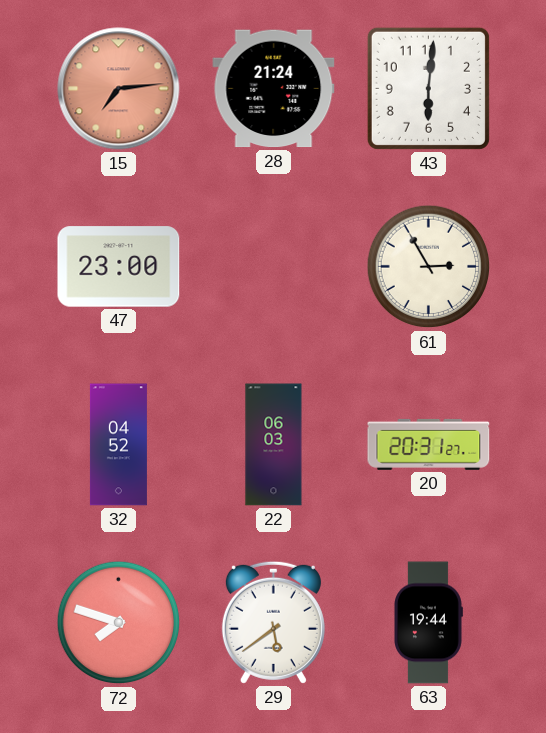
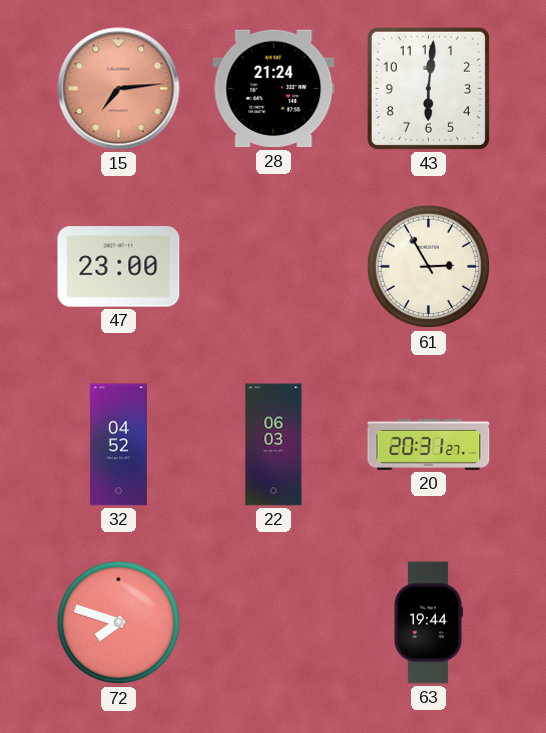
29: 5:39 -> none
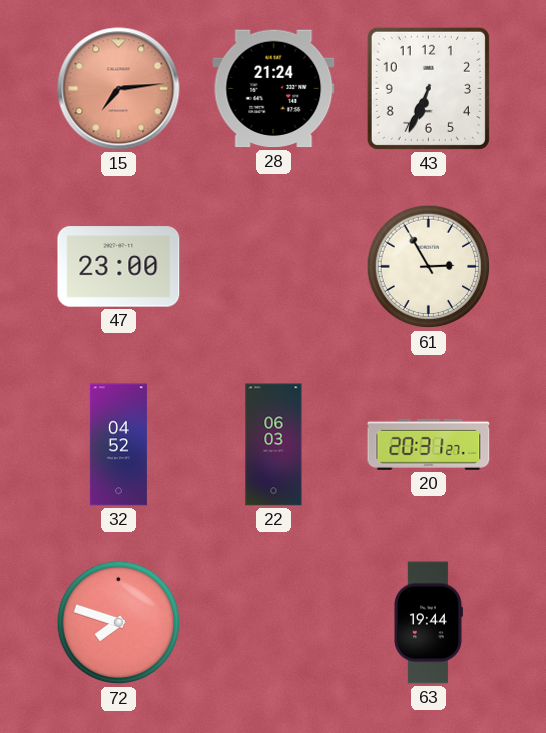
43: 6:01 -> 6:34
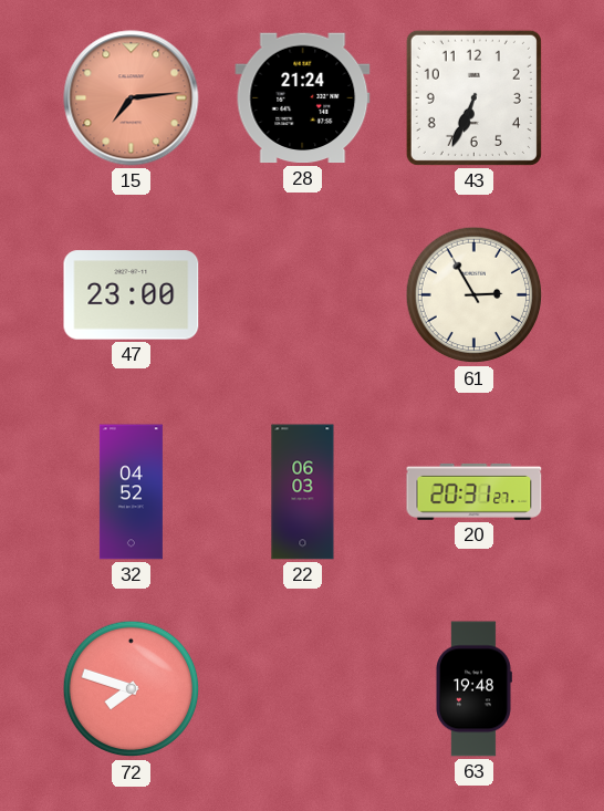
63: 19:44 -> 19:48
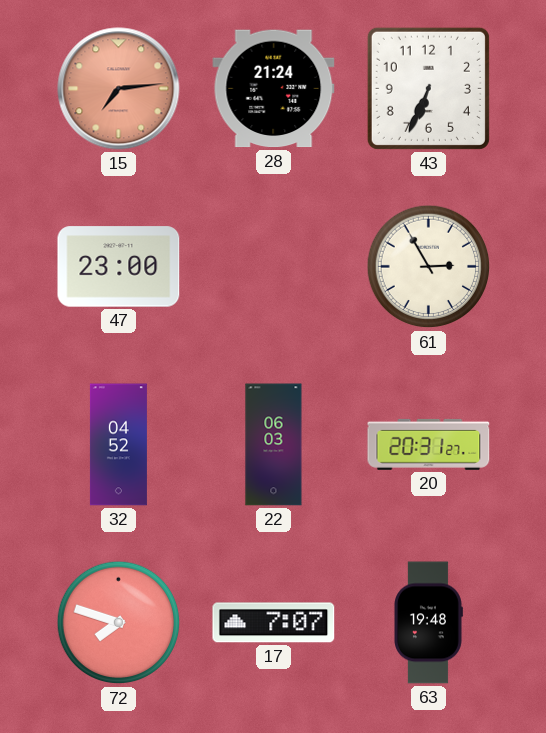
17: none -> 7:07
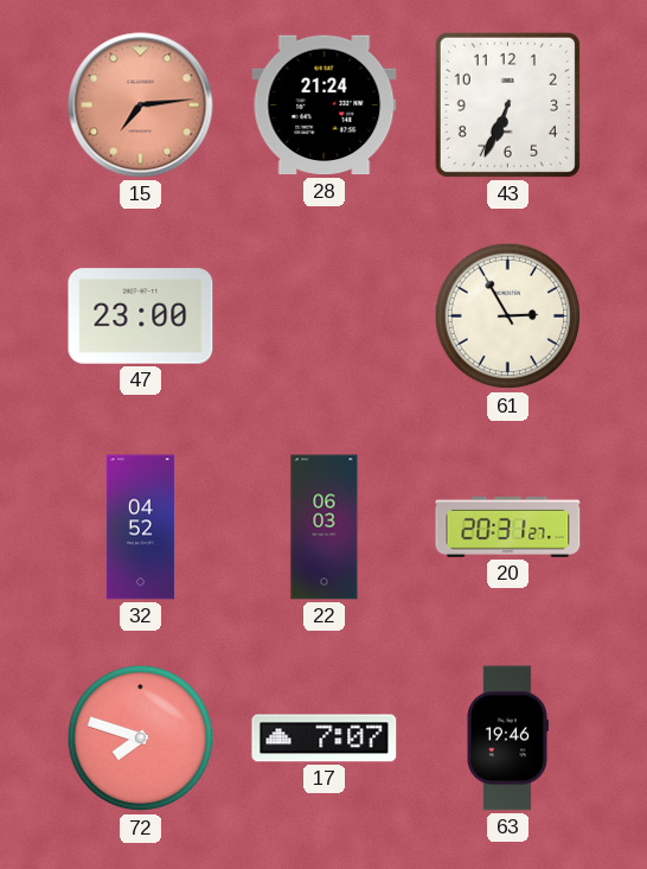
63: 19:48 -> 19:46
